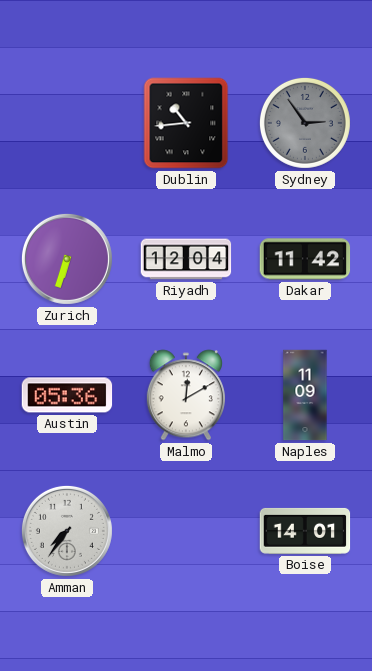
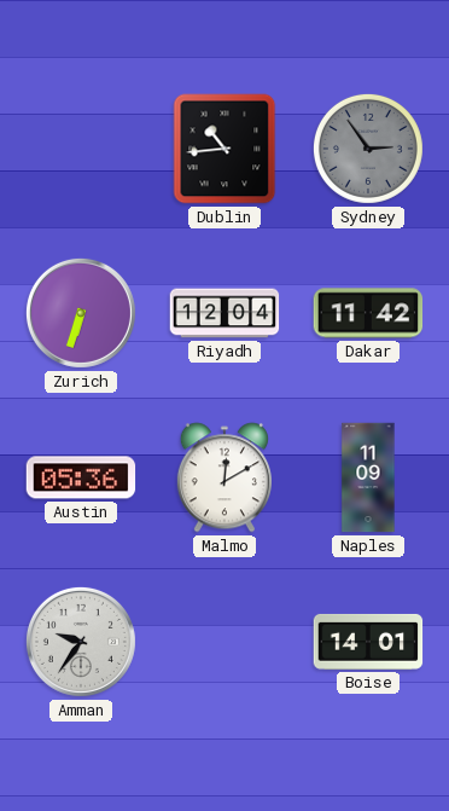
Amman: 7:36 -> 9:36
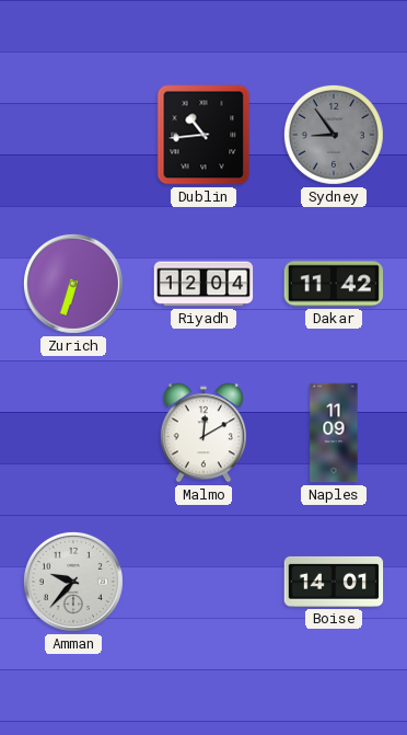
Sydney: 2:54 -> 8:54
Austin: 05:36 -> none
Amman: 9:36 -> 9:37
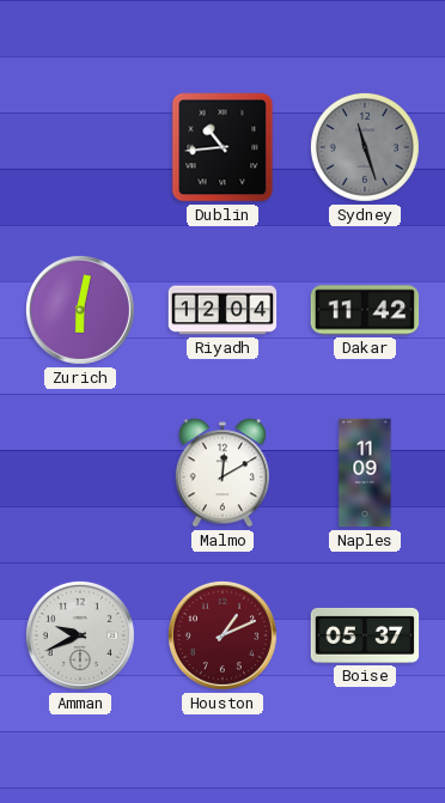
Sydney: 8:54 -> 11:27
Zurich: 6:33 -> 6:02
Amman: 9:37 -> 9:41
Houston: none -> 1:11
Boise: 14:01 -> 05:37
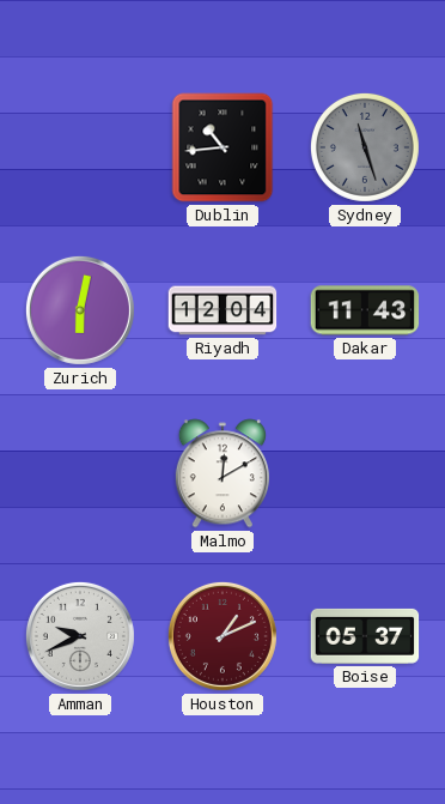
Dakar: 11:42 -> 11:43
Naples: 11:09 -> none
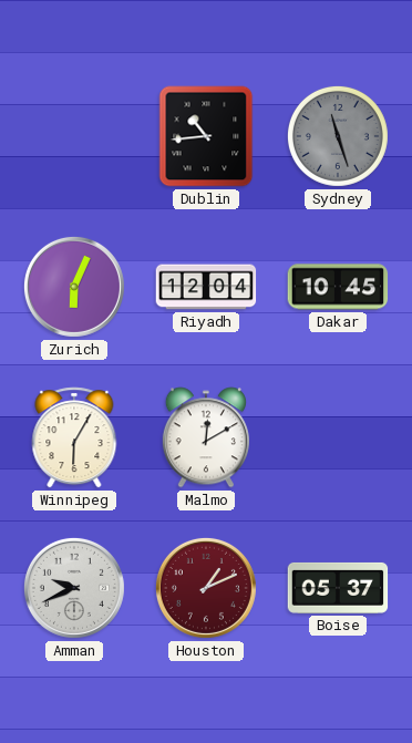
Zurich: 6:02 -> 6:04
Dakar: 11:43 -> 10:45
Winnipeg: none -> 6:05
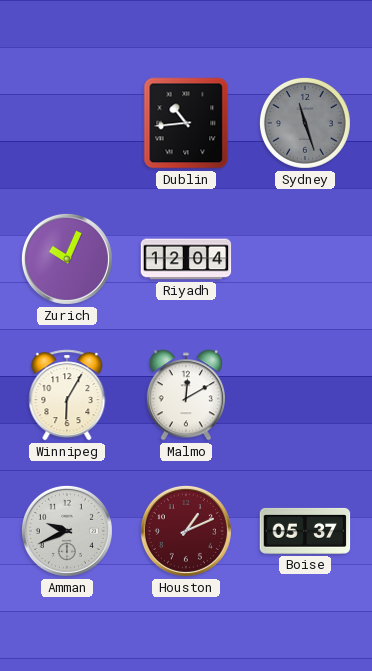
Zurich: 6:04 -> 10:04
Dakar: 10:45 -> none
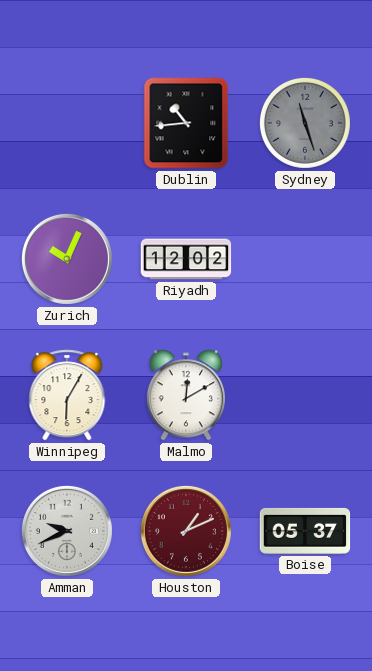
Riyadh: 12:04 -> 12:02
